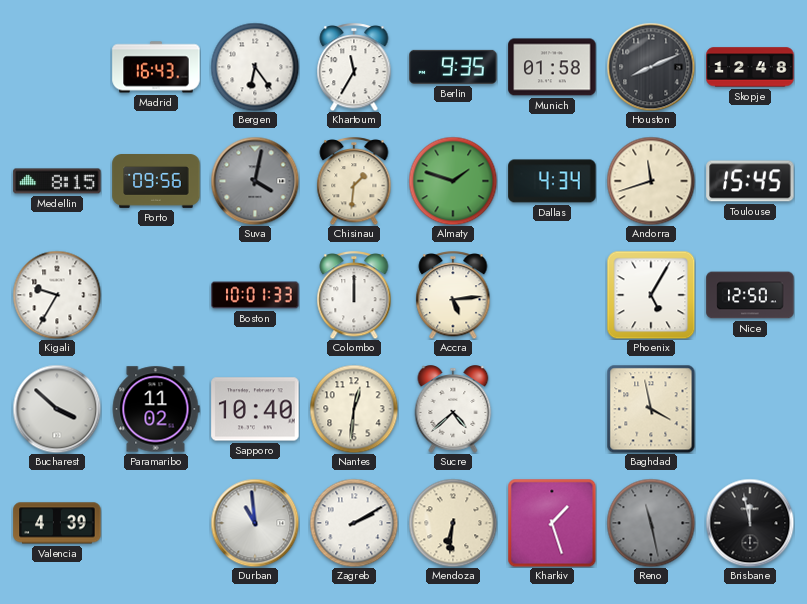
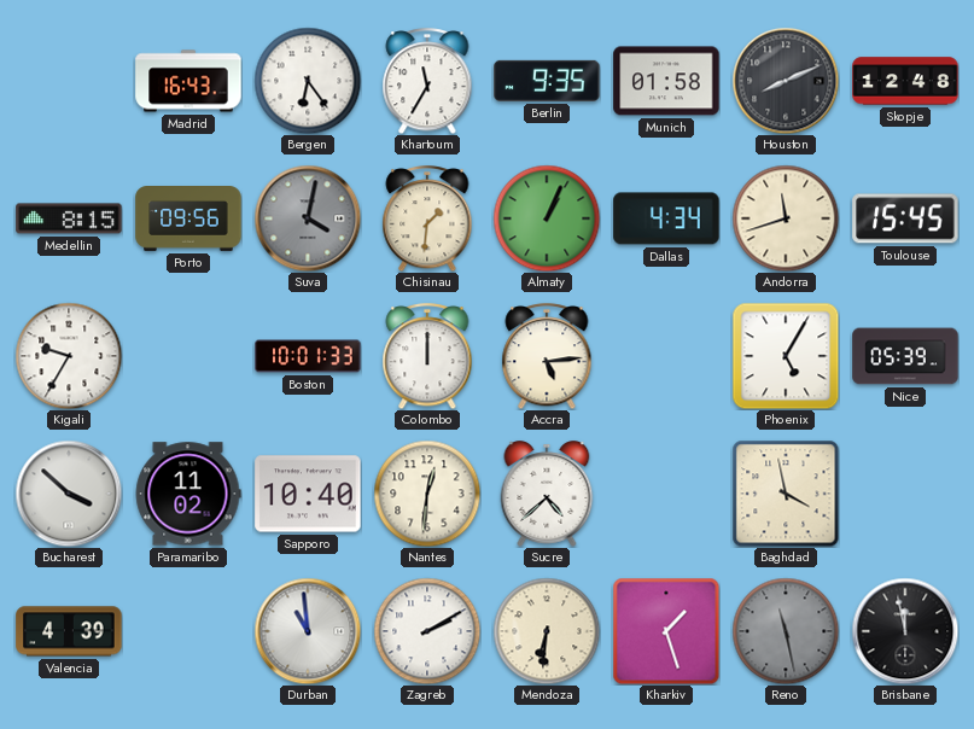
Almaty: 1:48 -> 1:04
Nice: 12:50 -> 05:39
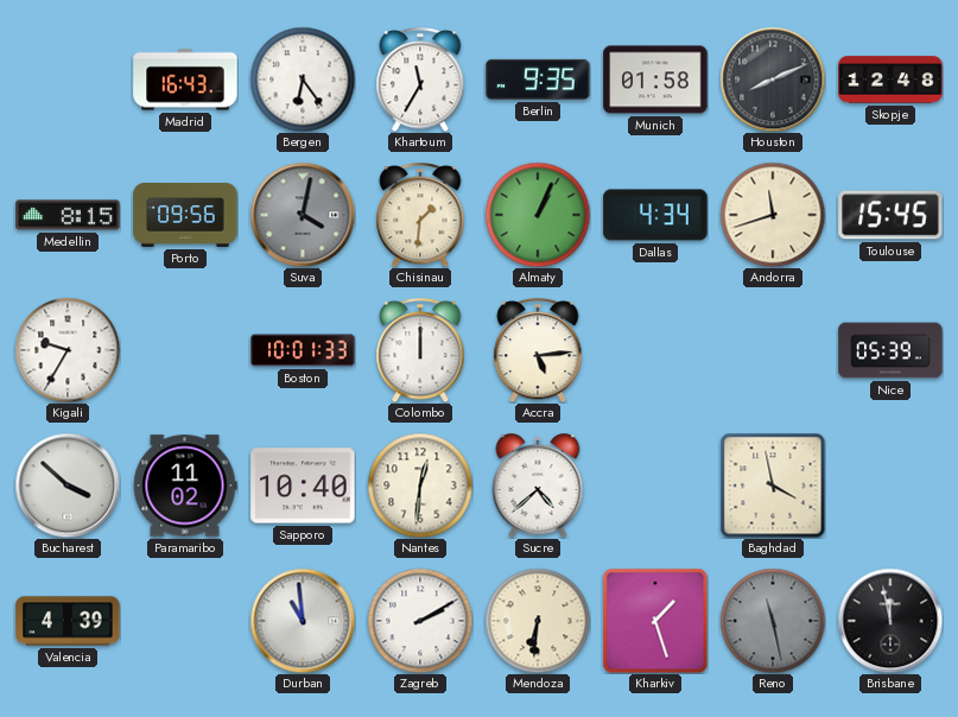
Phoenix: 5:05 -> none
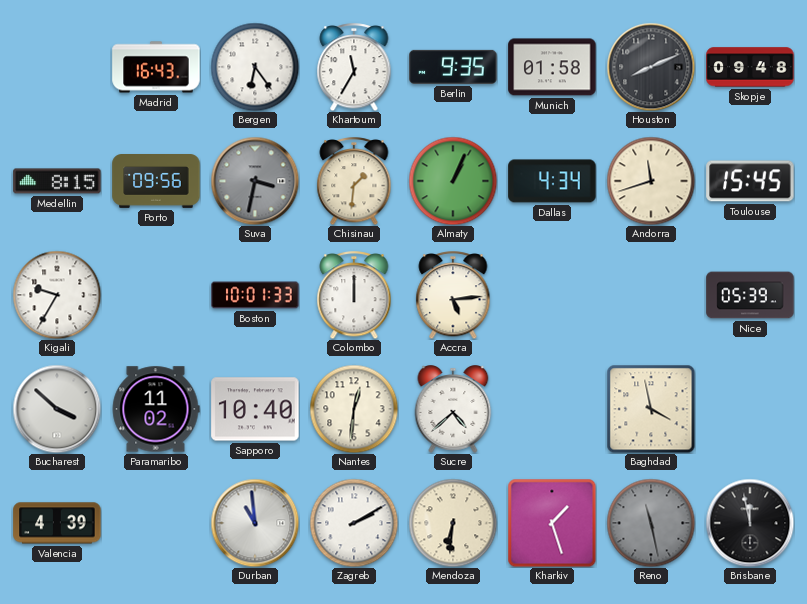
Skopje: 12:48 -> 09:48
Suva: 4:02 -> 3:32
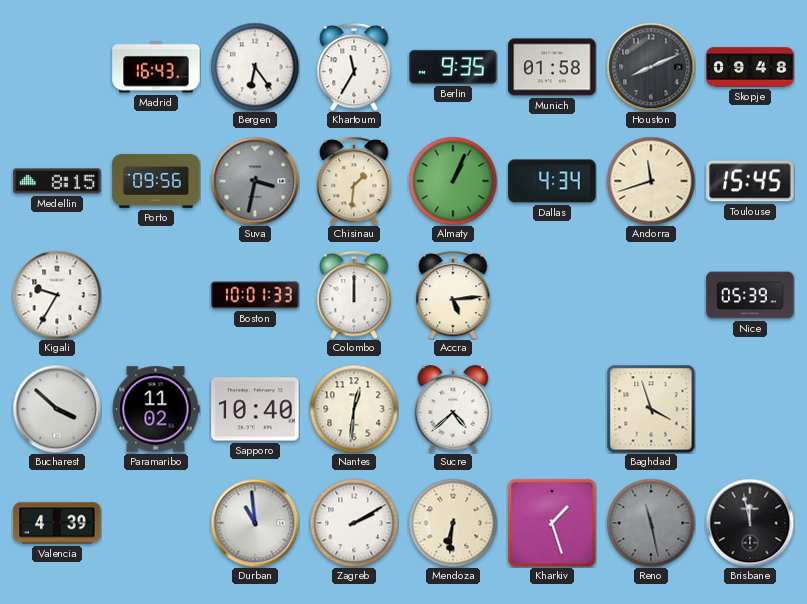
Baghdad: 3:58 -> 3:57
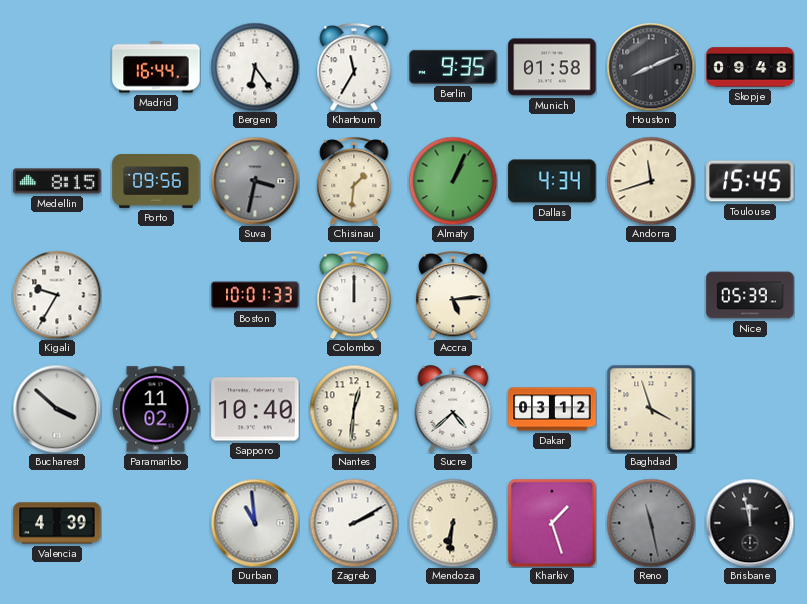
Madrid: 16:43 -> 16:44
Dakar: none -> 03:12
